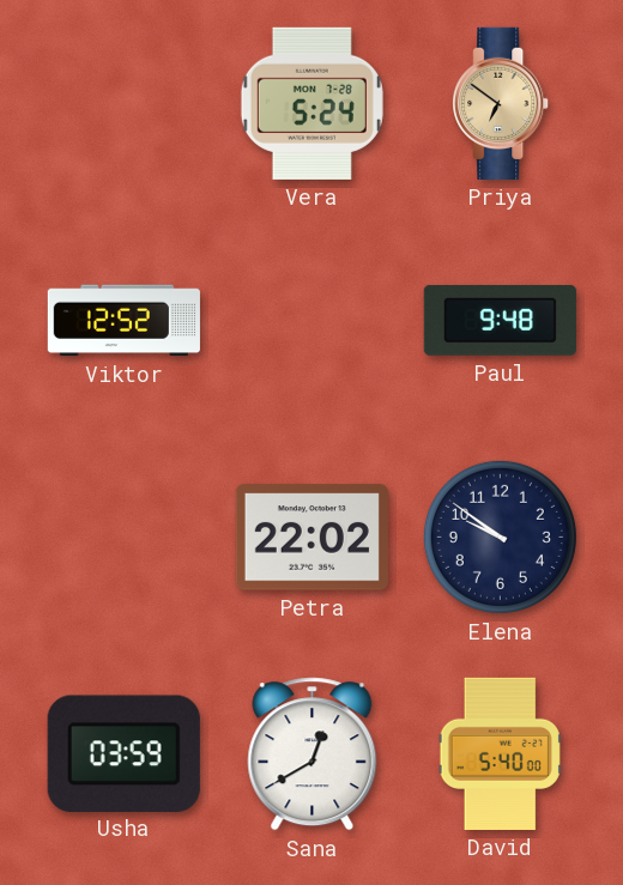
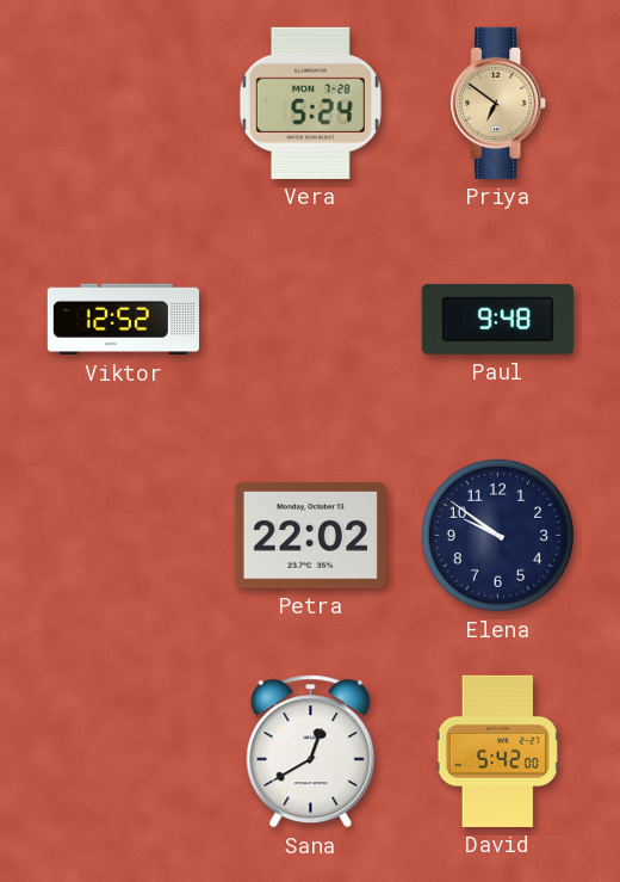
Usha: 03:59 -> none
David: 5:40 -> 5:42
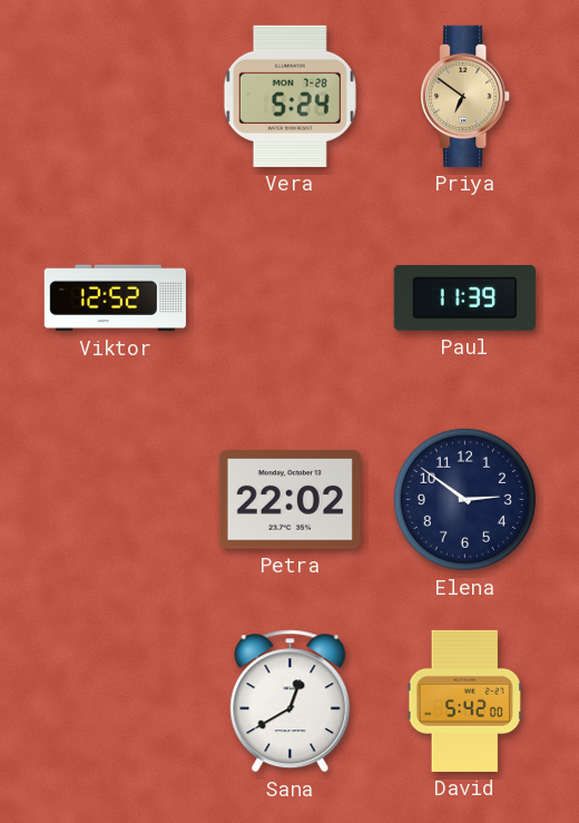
Paul: 9:48 -> 11:39
Elena: 9:51 -> 2:51
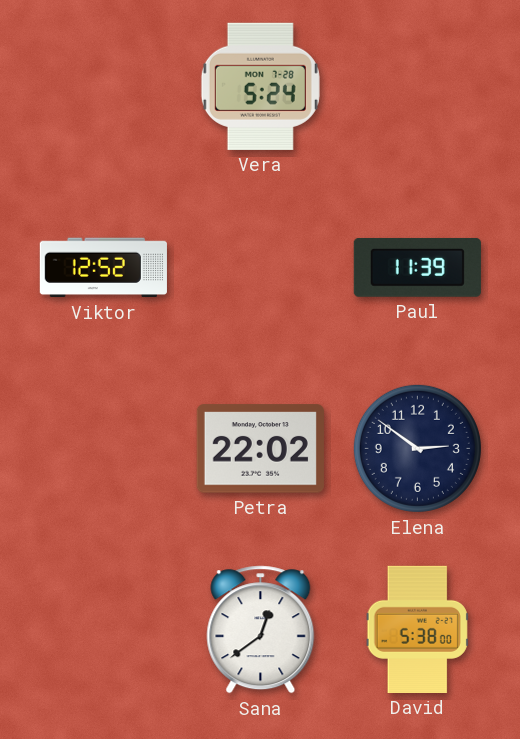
Priya: 6:51 -> none
Sana: 12:40 -> 12:39
David: 5:42 -> 5:38
